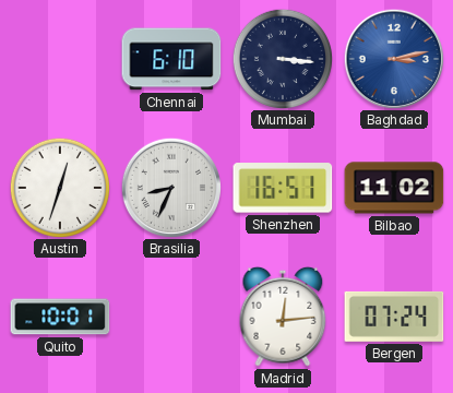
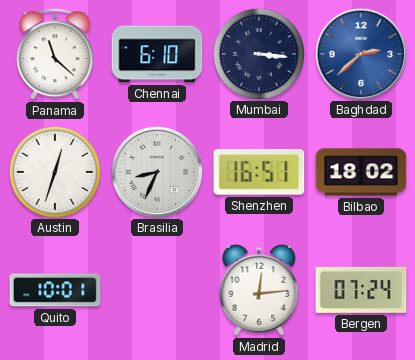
Panama: none -> 11:22
Baghdad: 3:13 -> 2:38
Bilbao: 11:02 -> 18:02
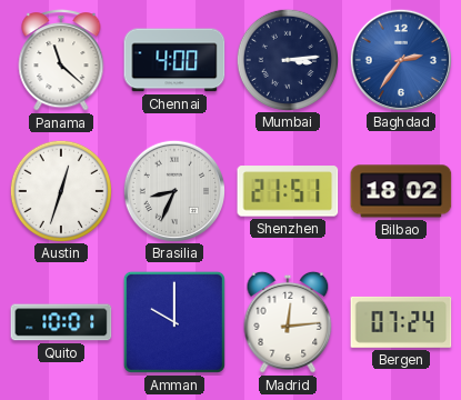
Chennai: 6:10 -> 4:00
Mumbai: 3:16 -> 3:14
Baghdad: 2:38 -> 2:36
Shenzhen: 16:51 -> 21:51
Amman: none -> 10:00
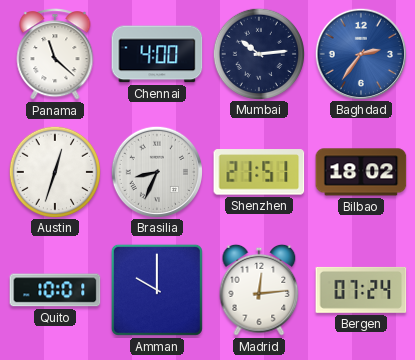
Mumbai: 3:14 -> 10:14
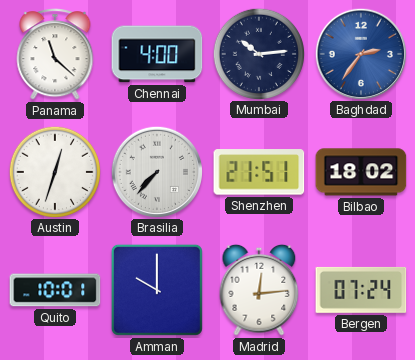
Brasilia: 8:34 -> 7:37
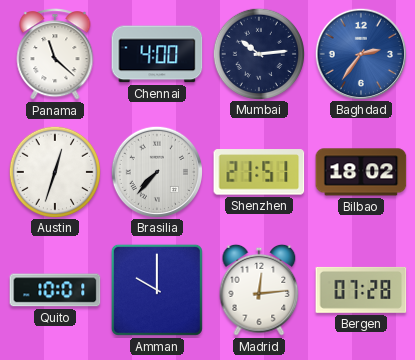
Bergen: 07:24 -> 07:28
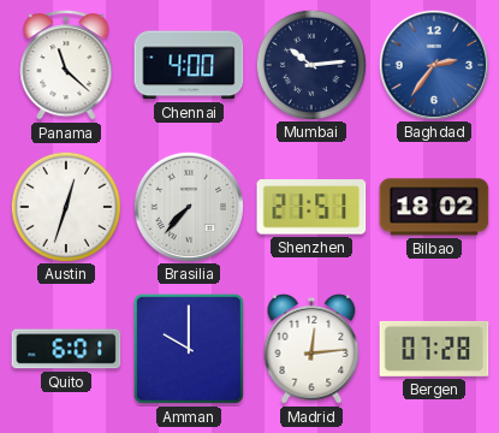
Quito: 10:01 -> 6:01
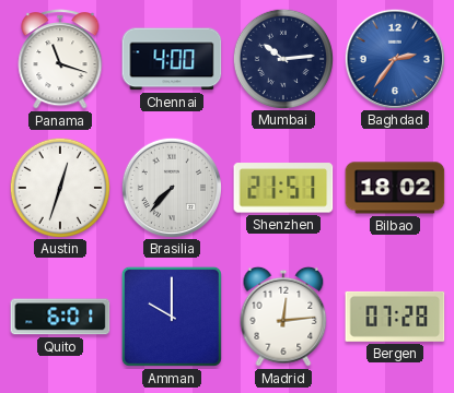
Panama: 11:22 -> 11:18
